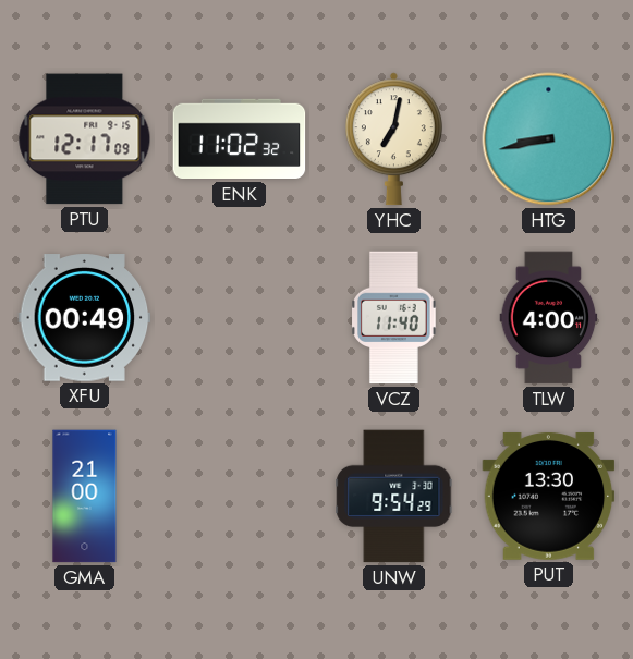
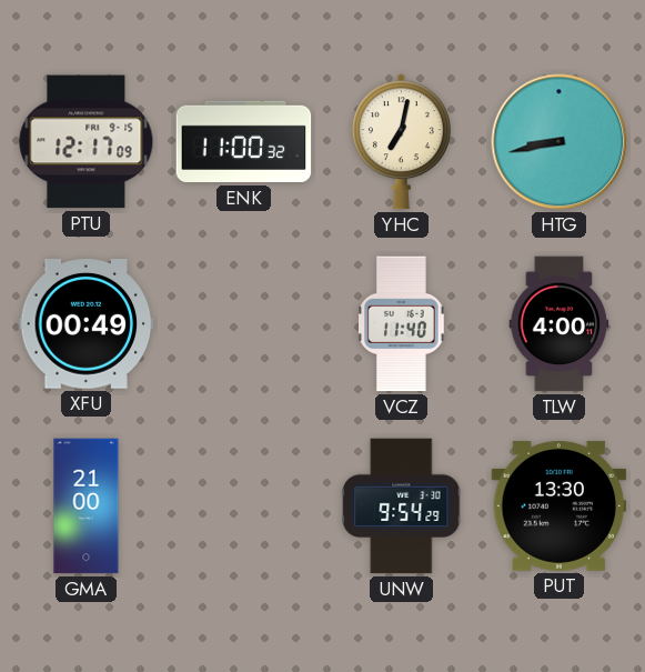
ENK: 11:02 -> 11:00
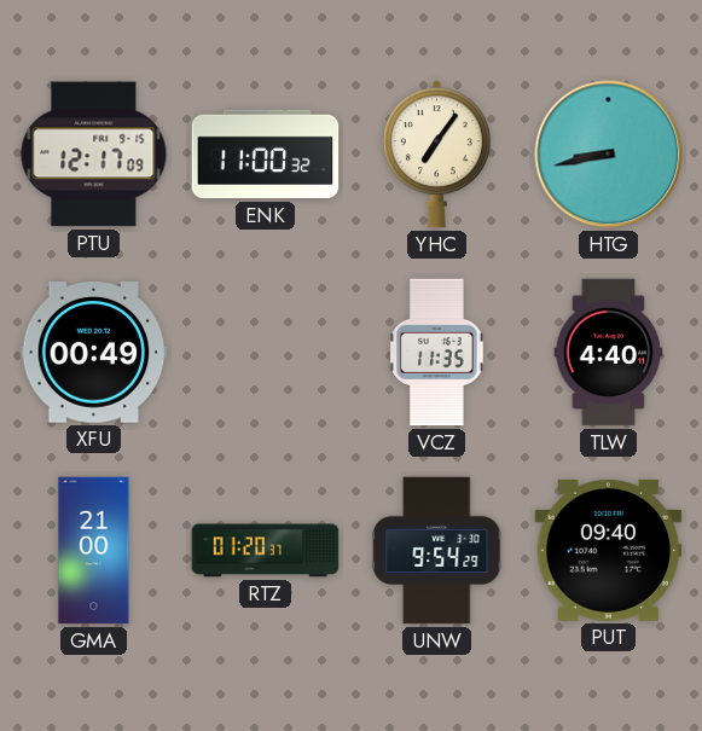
YHC: 7:02 -> 7:06
VCZ: 11:40 -> 11:35
TLW: 4:00 -> 4:40
RTZ: none -> 01:20
PUT: 13:30 -> 09:40
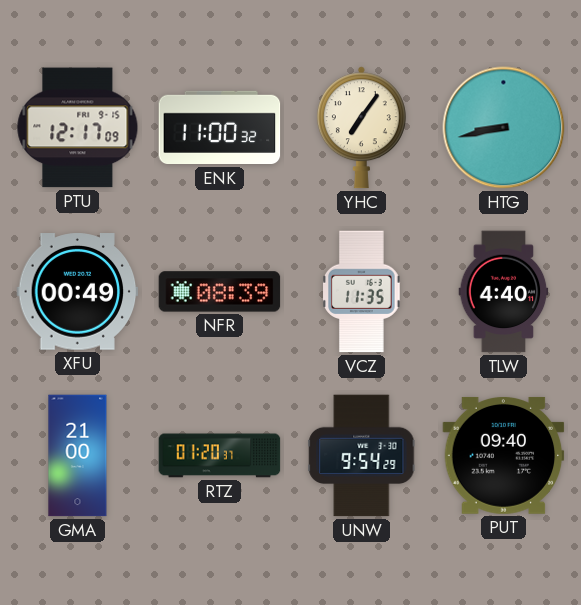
NFR: none -> 08:39
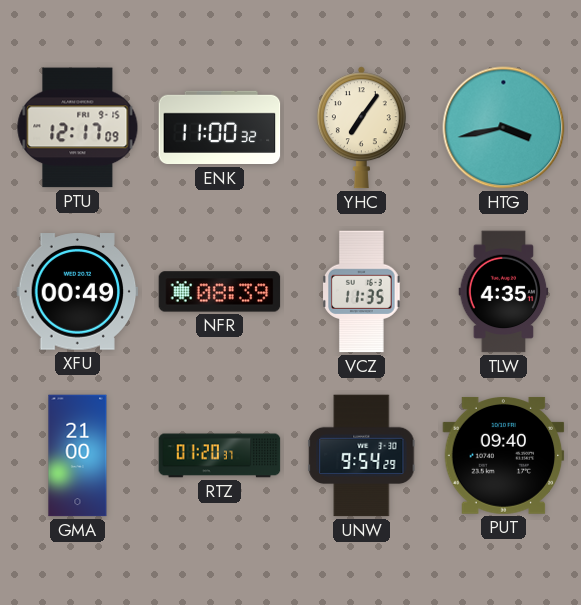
HTG: 8:43 -> 3:43
TLW: 4:40 -> 4:35
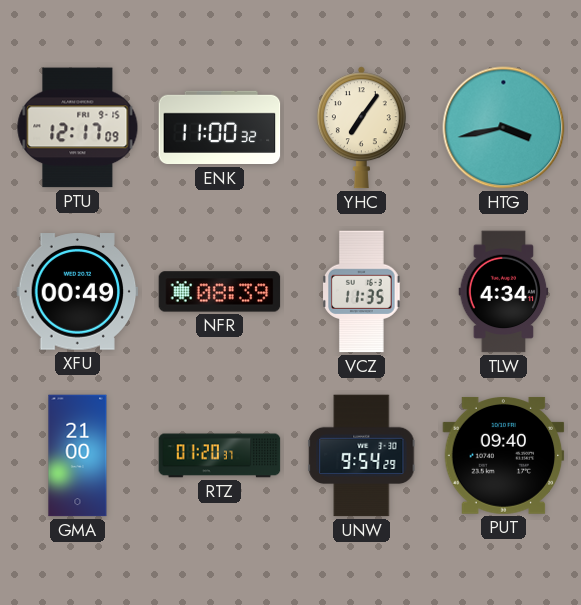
TLW: 4:35 -> 4:34
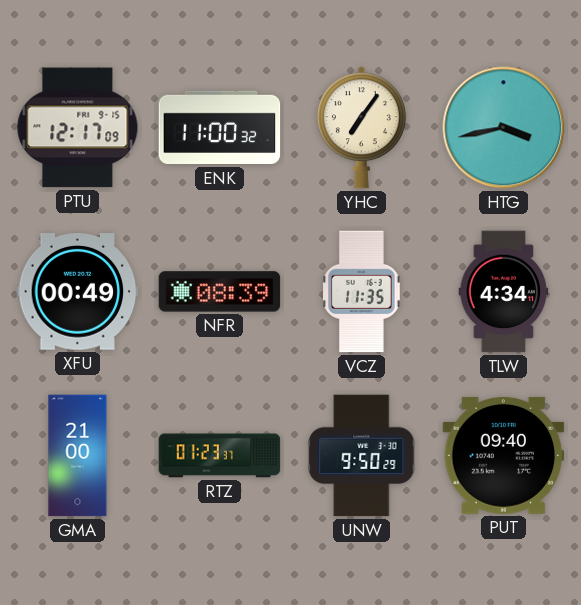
RTZ: 01:20 -> 01:23
UNW: 9:54 -> 9:50
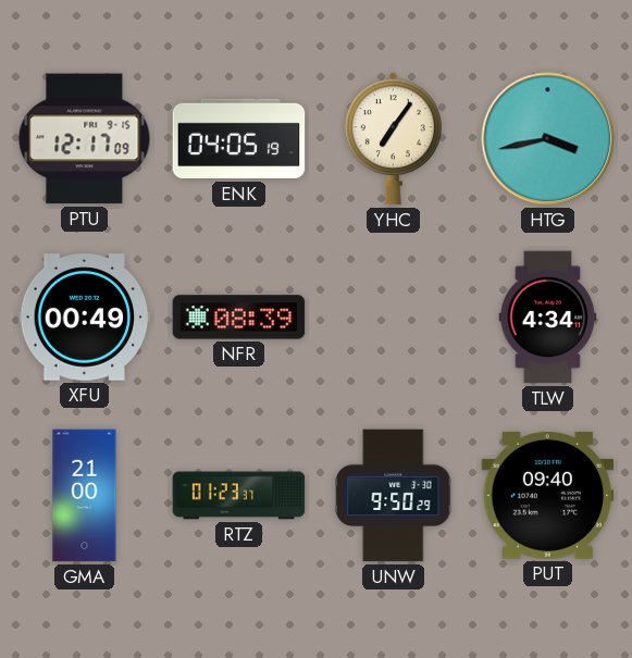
ENK: 11:00 -> 04:05
VCZ: 11:35 -> none
